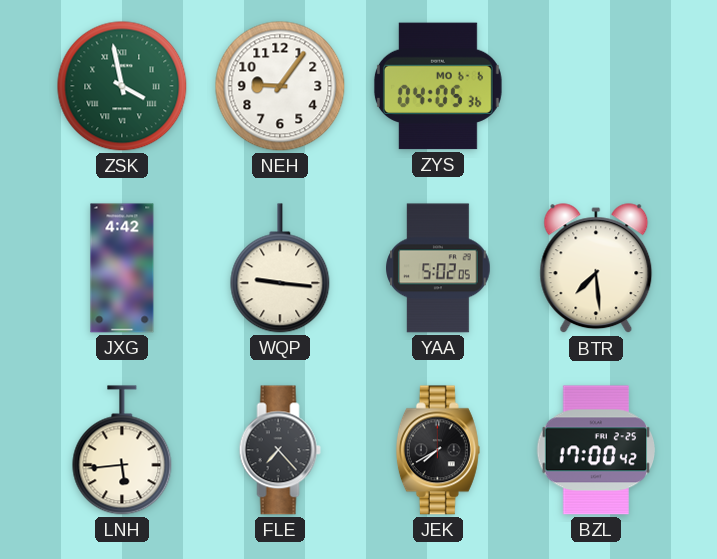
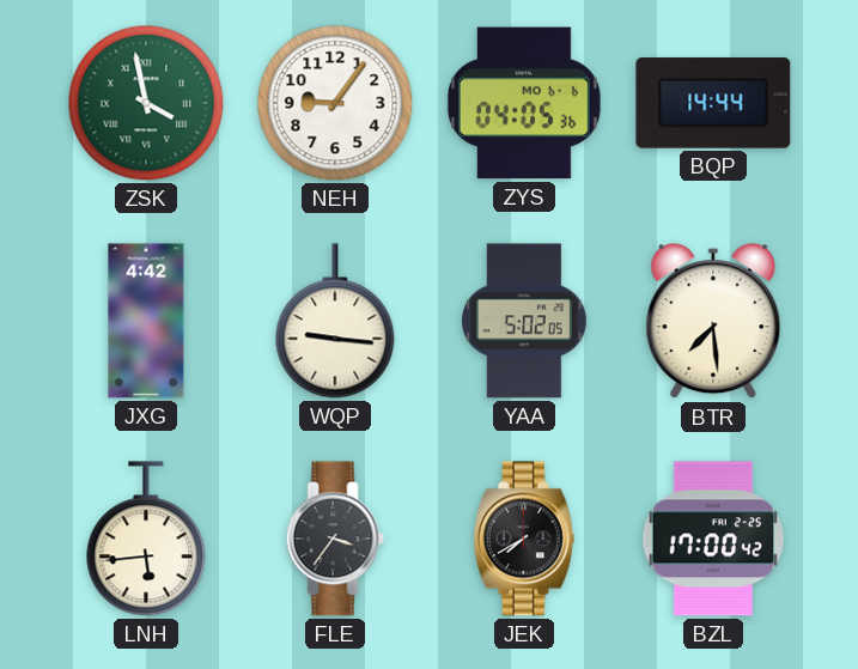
BQP: none -> 14:44
FLE: 7:23 -> 3:36
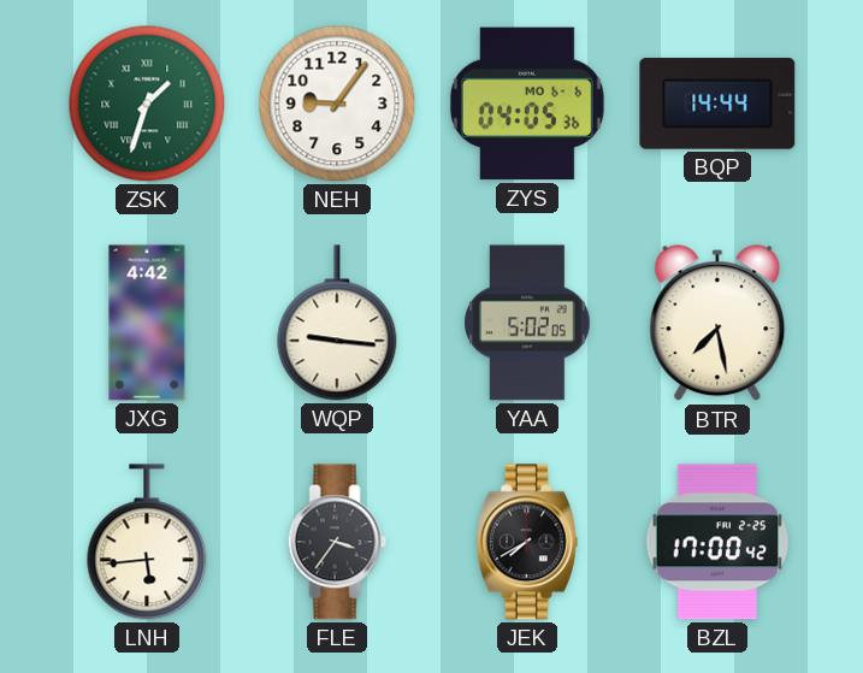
ZSK: 3:58 -> 1:33
BTR: 7:29 -> 7:28
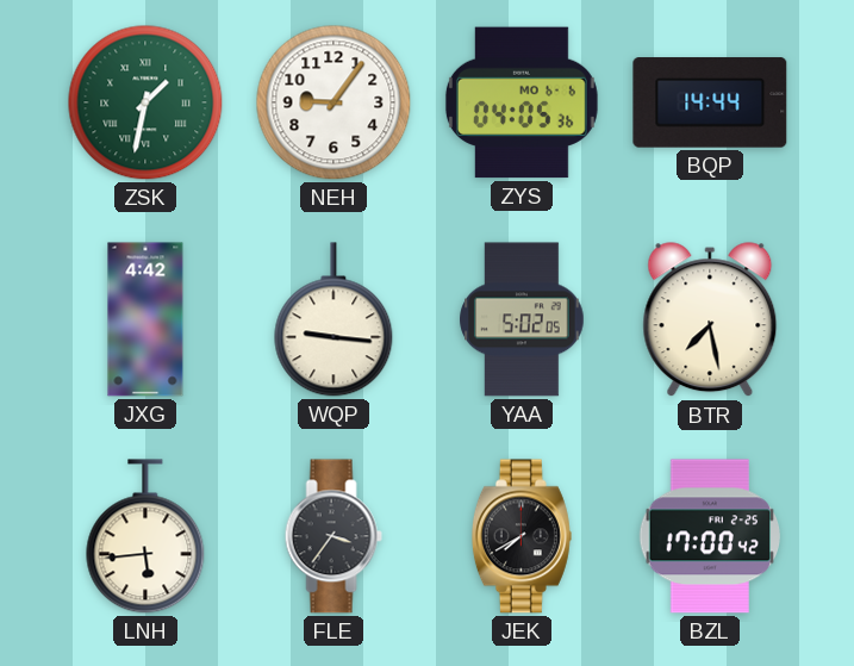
ZSK: 1:33 -> 1:32
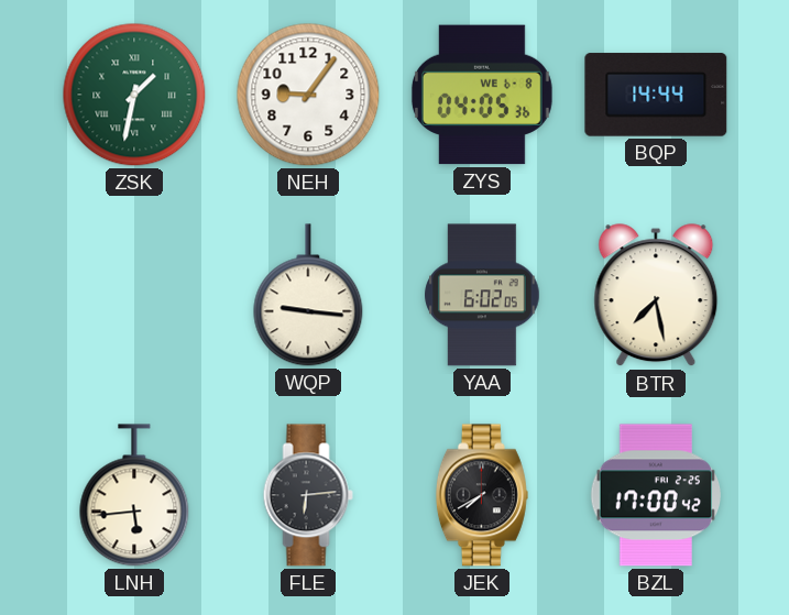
ZYS date: MO 6-6 -> WE 6-8
JXG: 4:42 -> none
YAA: 5:02 -> 6:02
FLE: 3:36 -> 6:14
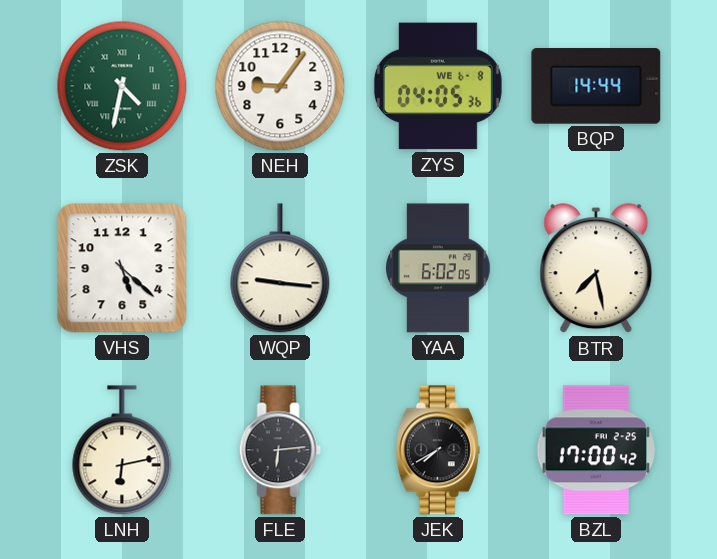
ZSK: 1:32 -> 4:32
VHS: none -> 5:22
LNH: 5:44 -> 6:13
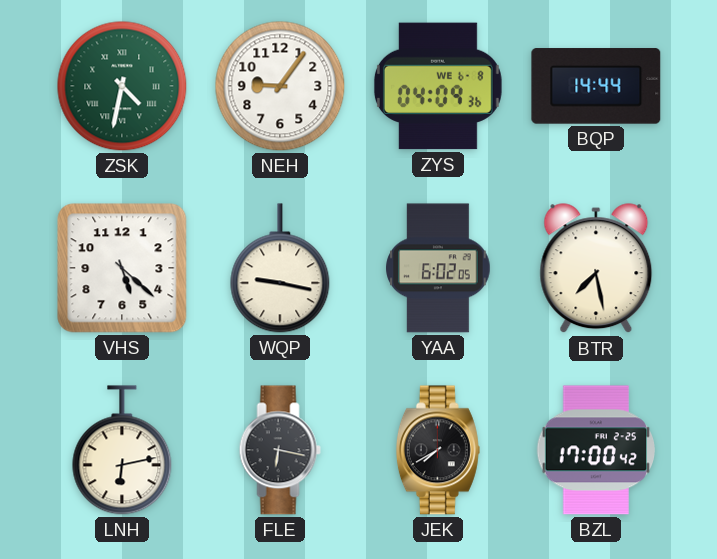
ZYS: 04:05 -> 04:09
WQP: 9:16 -> 9:17
FLE: 6:14 -> 6:17
